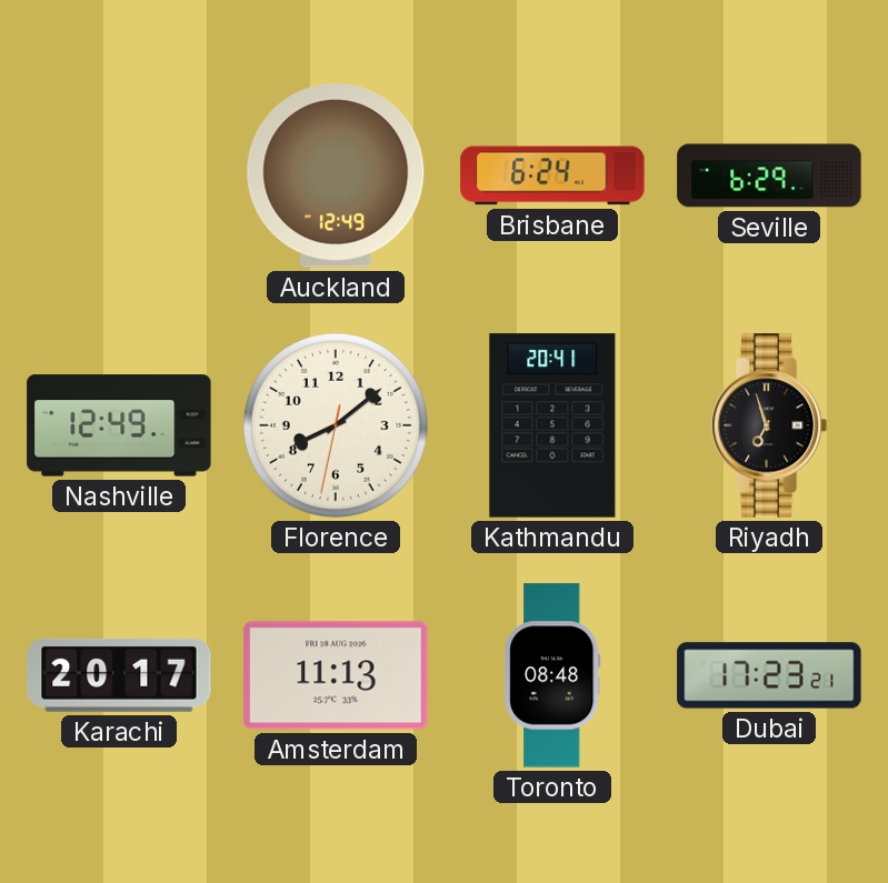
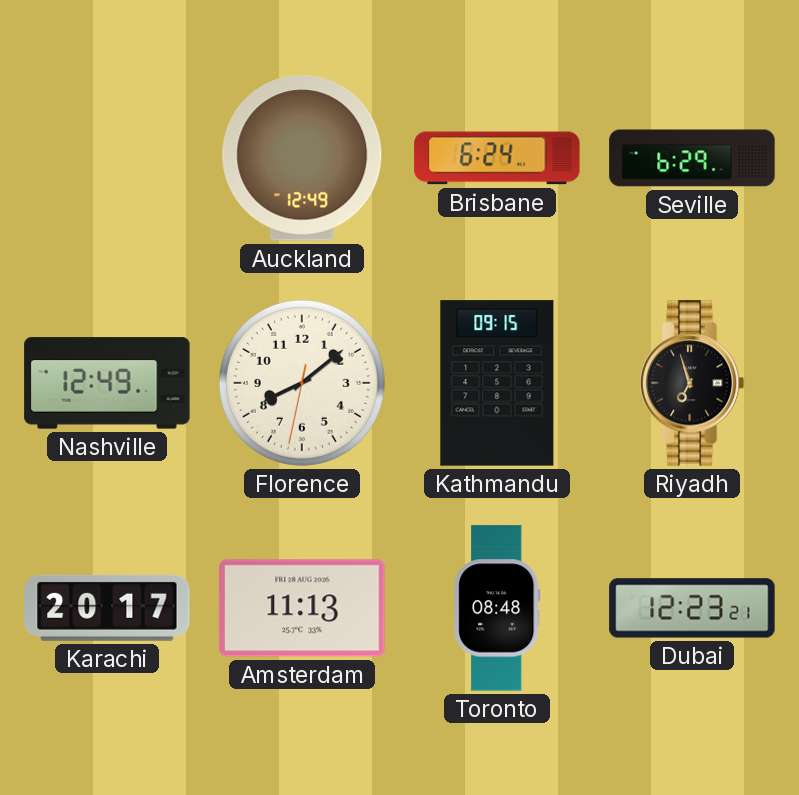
Kathmandu: 20:41 -> 09:15
Dubai: 17:23 -> 12:23
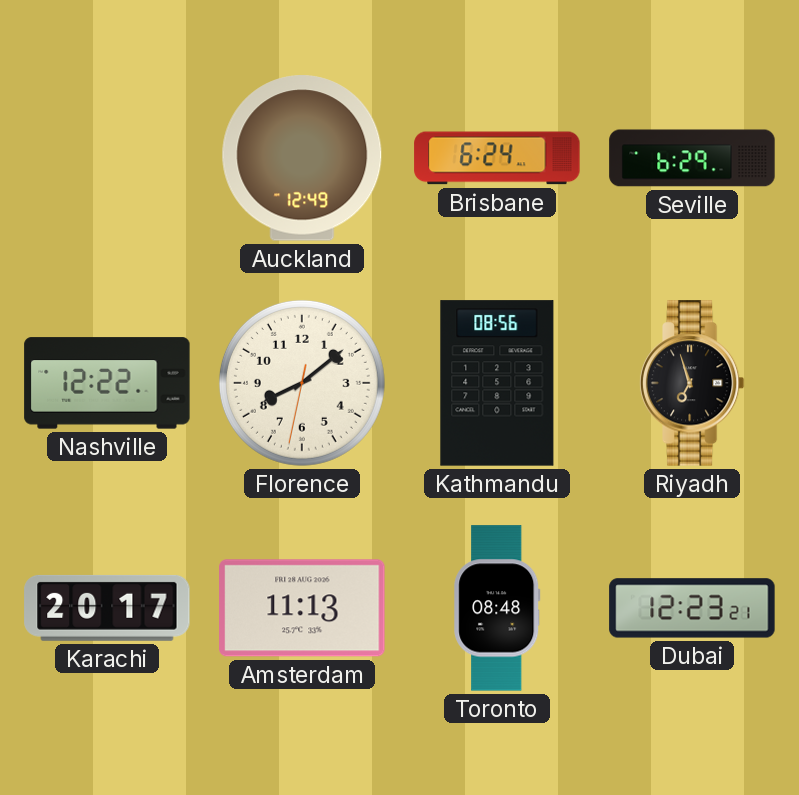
Nashville: 12:49 -> 12:22
Kathmandu: 09:15 -> 08:56
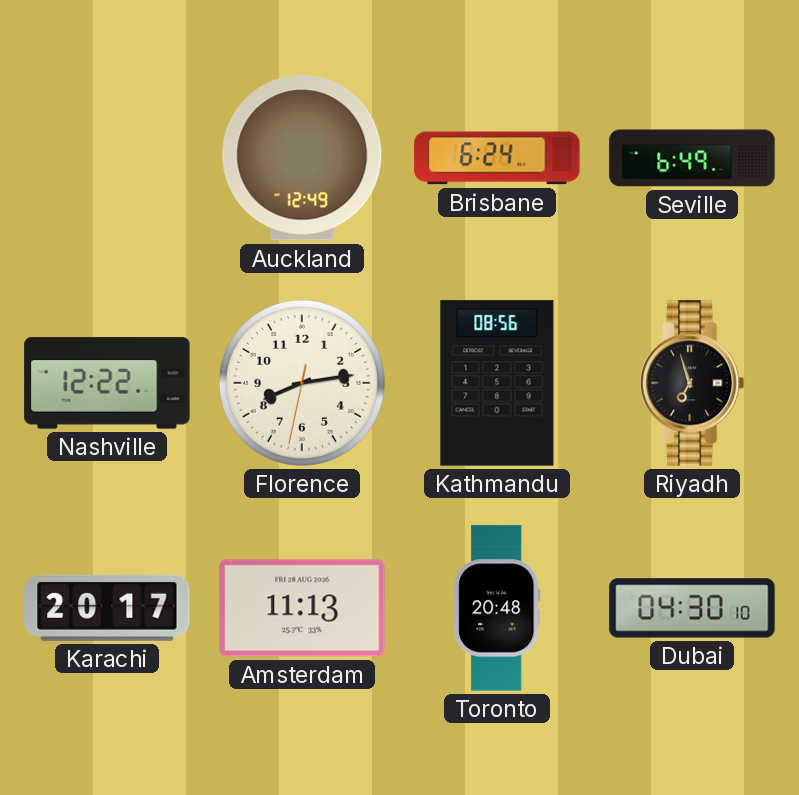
Seville: 6:29 -> 6:49
Florence: 8:08 -> 8:13
Toronto: 08:48 -> 20:48
Dubai: 12:23 -> 04:30
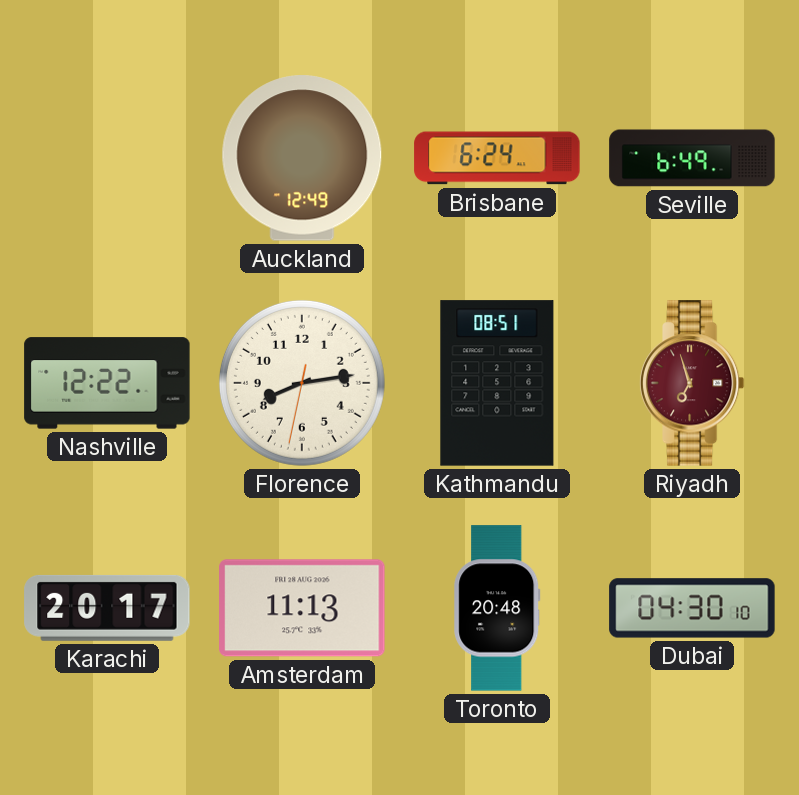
Kathmandu: 08:56 -> 08:51
Riyadh dial: black -> burgundy
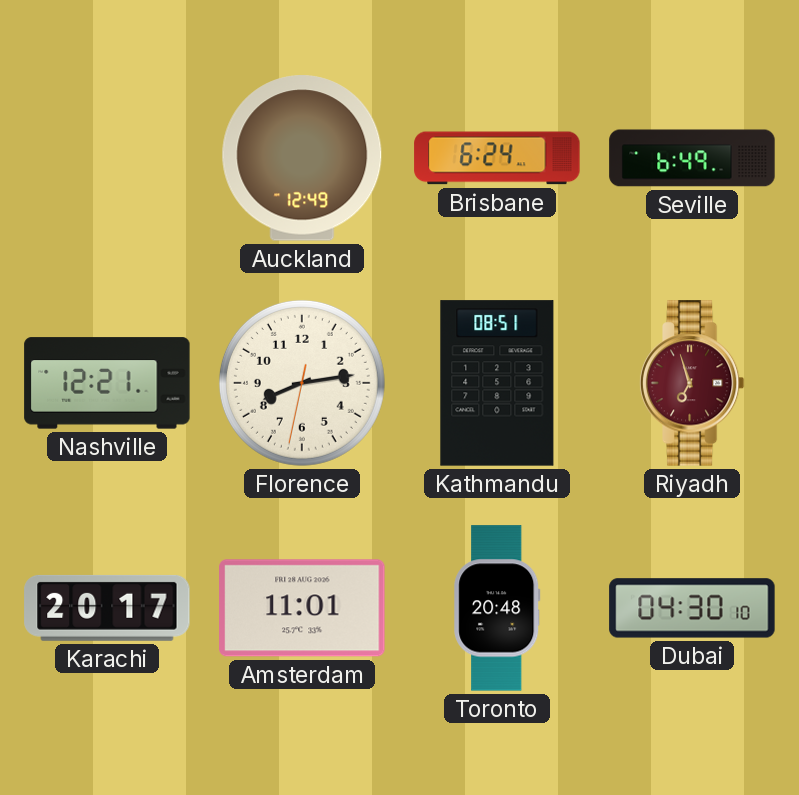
Nashville: 12:22 -> 12:21
Amsterdam: 11:13 -> 11:01
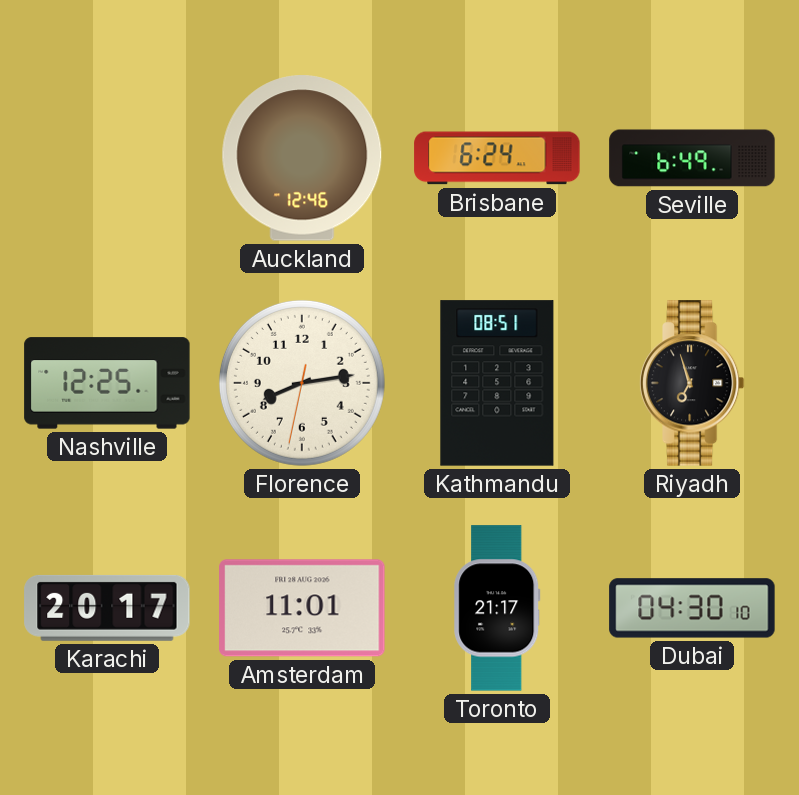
Auckland: 12:49 -> 12:46
Nashville: 12:21 -> 12:25
Riyadh dial: burgundy -> black
Toronto: 20:48 -> 21:17
